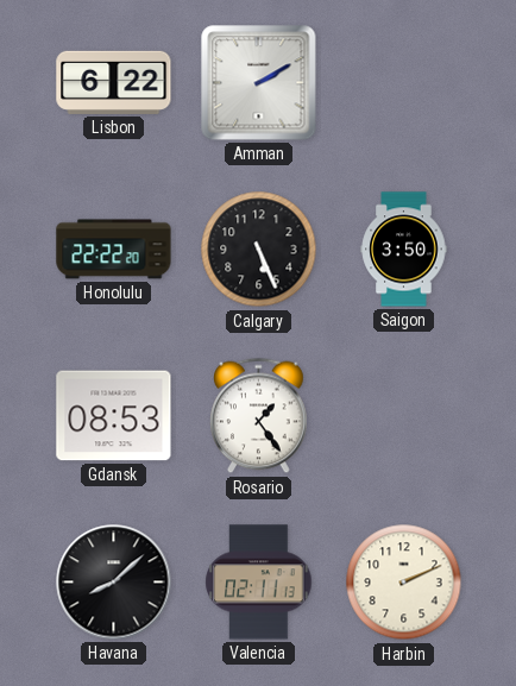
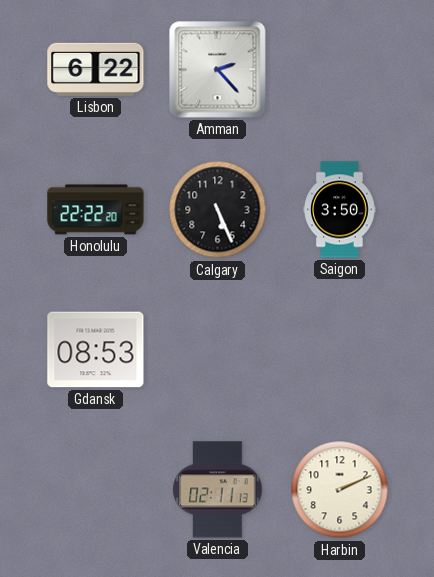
Amman: 2:10 -> 2:23
Rosario: 1:24 -> none
Havana: 8:08 -> none
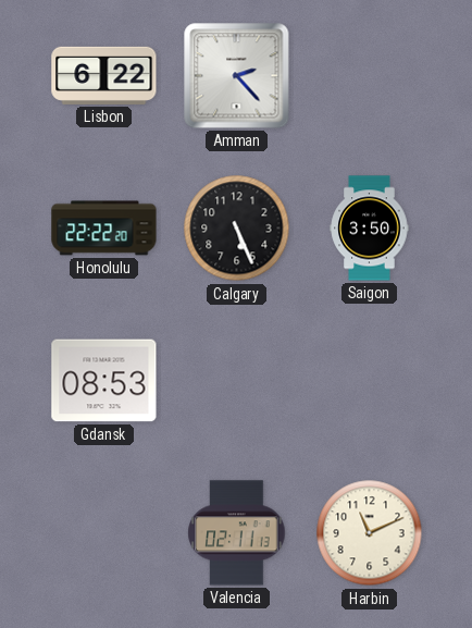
Harbin: 2:11 -> 11:11
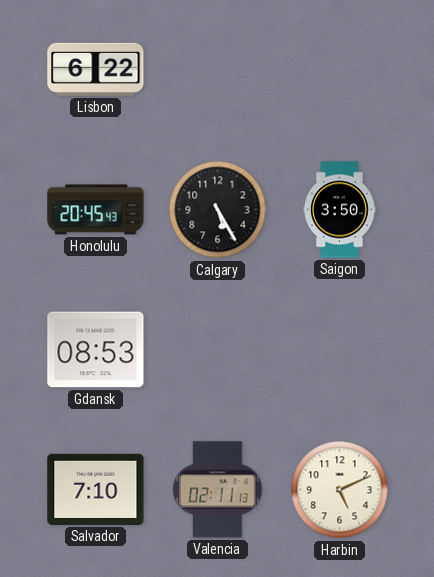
Amman: 2:23 -> none
Honolulu: 22:22 -> 20:45
Calgary: 5:26 -> 5:25
Salvador: none -> 7:10
Harbin: 11:11 -> 5:11
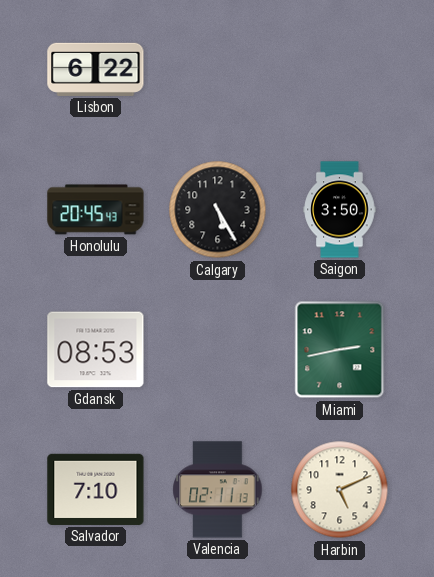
Miami: none -> 2:43
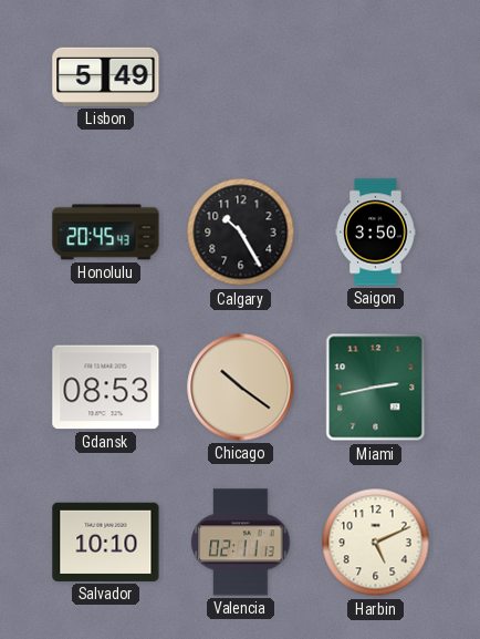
Lisbon: 6:22 -> 5:49
Calgary: 5:25 -> 10:25
Chicago: none -> 10:21
Salvador: 7:10 -> 10:10
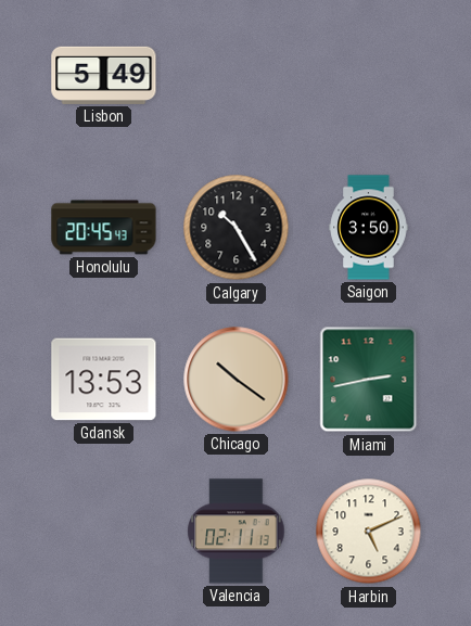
Gdansk: 08:53 -> 13:53
Salvador: 10:10 -> none
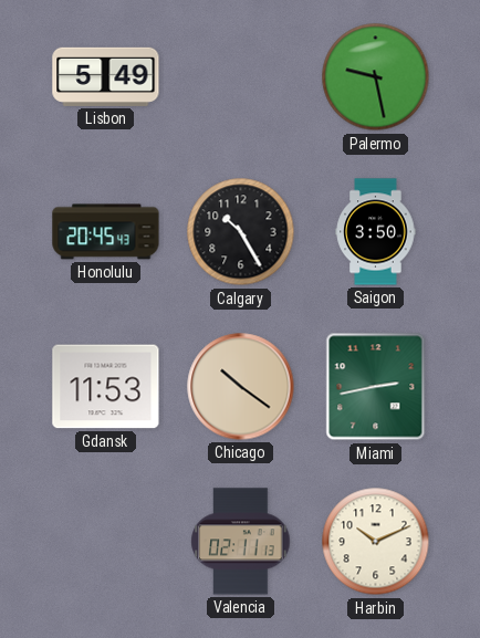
Palermo: none -> 9:28
Gdansk: 13:53 -> 11:53
Harbin: 5:11 -> 10:11
